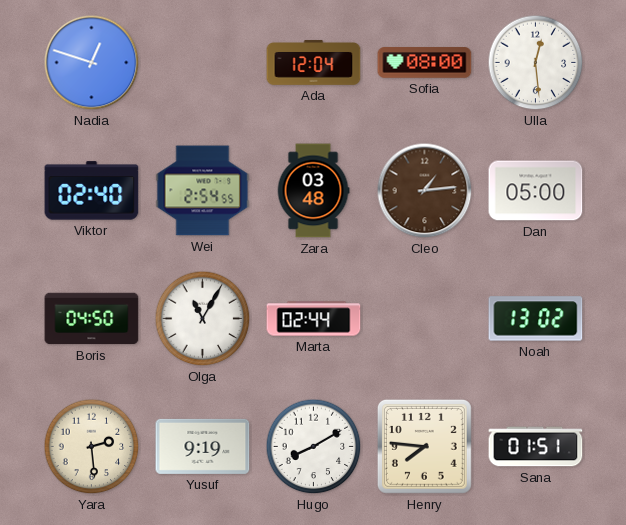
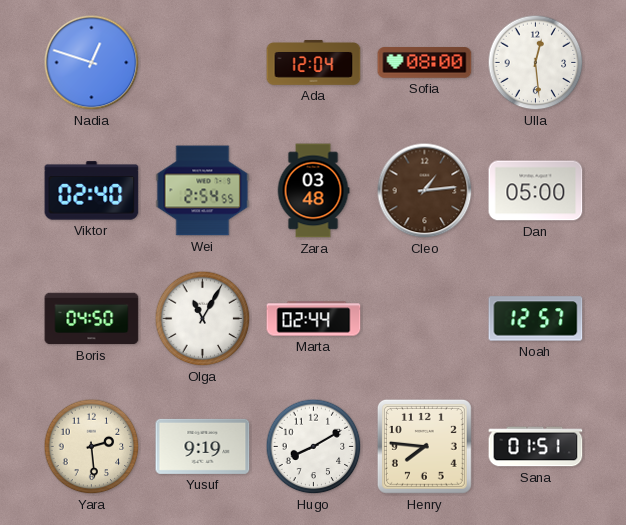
Noah: 13:02 -> 12:57
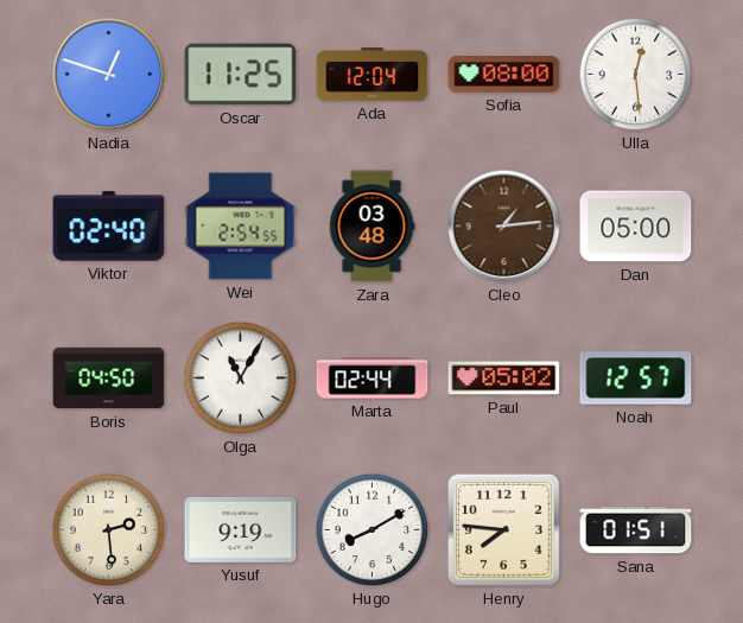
Oscar: none -> 11:25
Paul: none -> 05:02
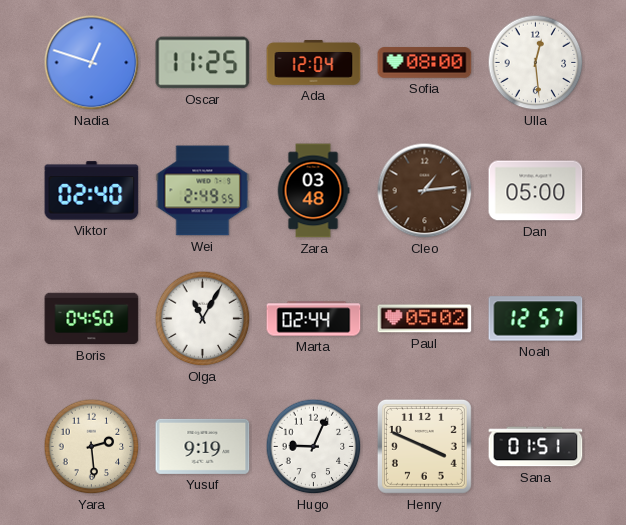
Wei: 2:54 -> 2:49
Hugo: 8:10 -> 9:04
Henry: 7:46 -> 3:49
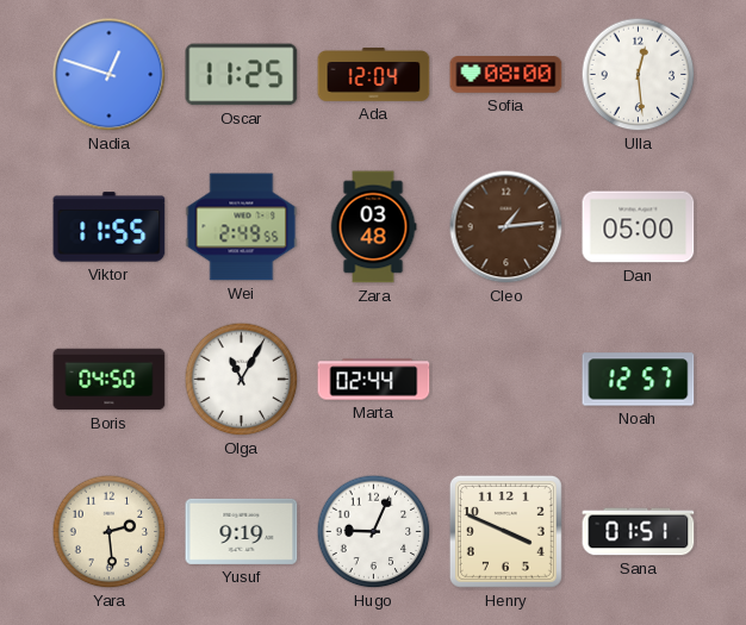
Viktor: 02:40 -> 11:55
Paul: 05:02 -> none
